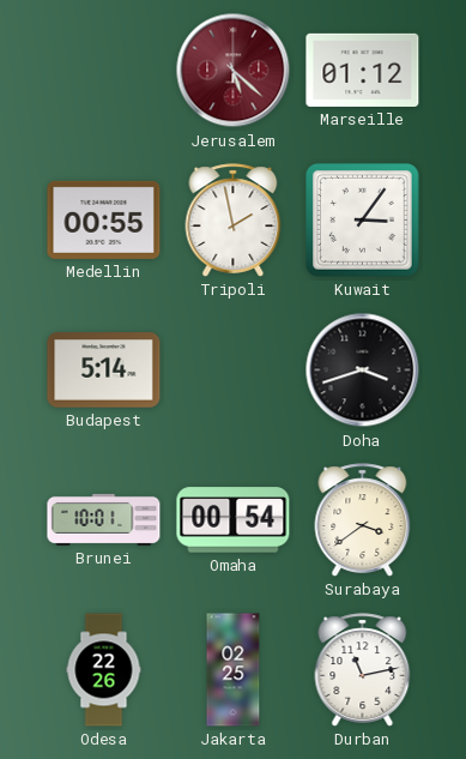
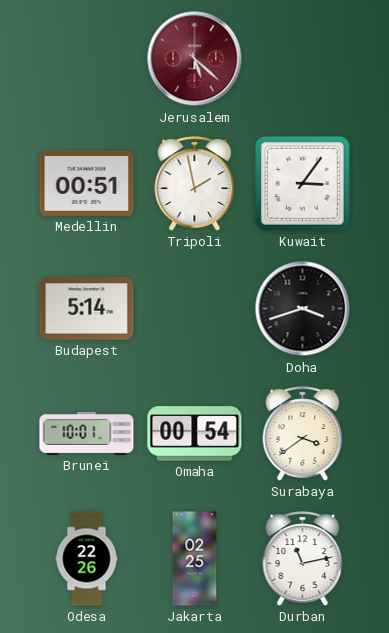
Marseille: 01:12 -> none
Medellin: 00:55 -> 00:51
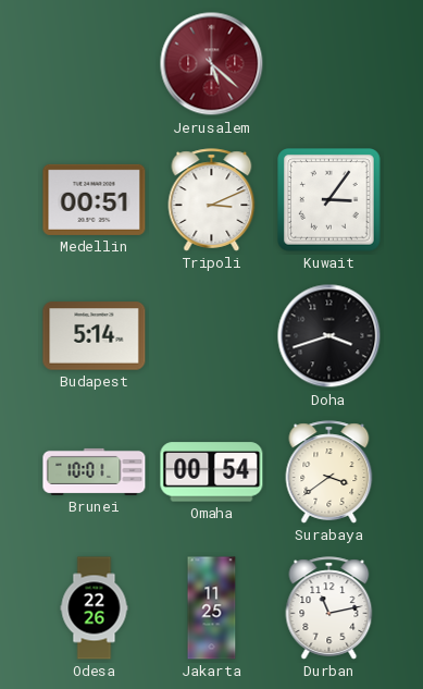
Tripoli: 1:58 -> 3:11
Jakarta: 02:25 -> 11:25
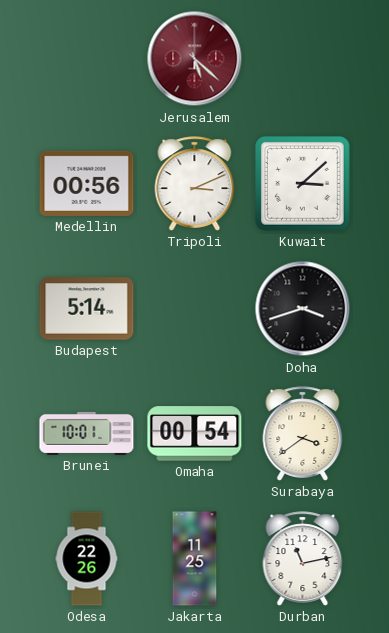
Medellin: 00:51 -> 00:56
Kuwait: 3:06 -> 3:08
